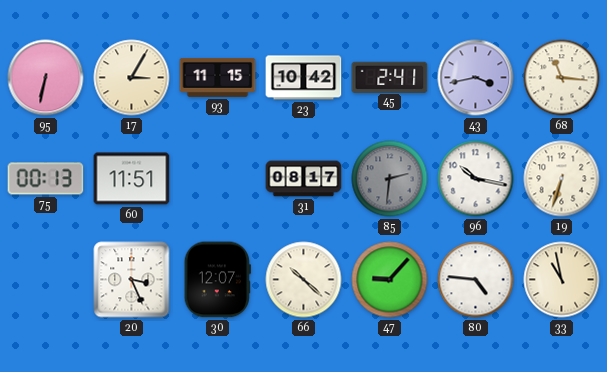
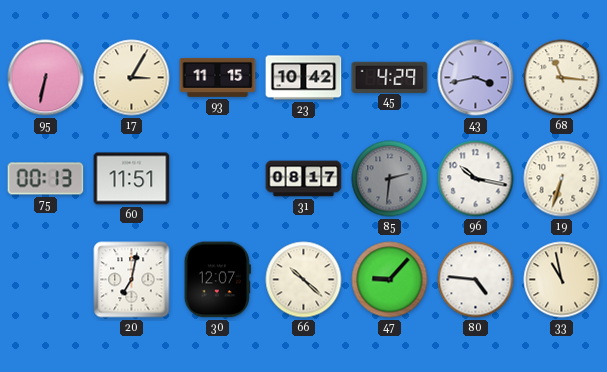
45: 2:41 -> 4:29
20: 3:26 -> 7:02
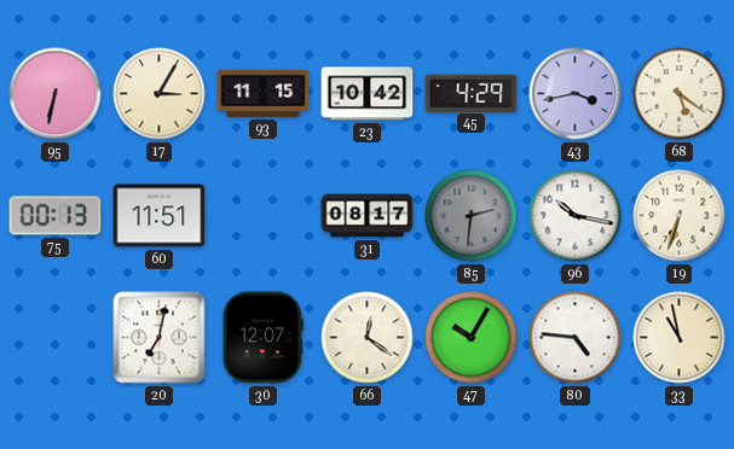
68: 11:16 -> 5:21
66: 10:22 -> 12:21
47: 9:07 -> 10:05
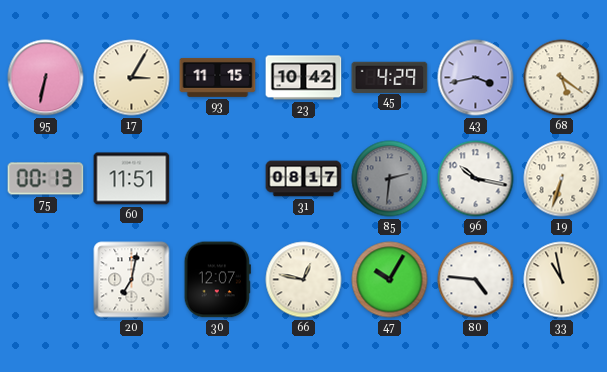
66: 12:21 -> 12:47
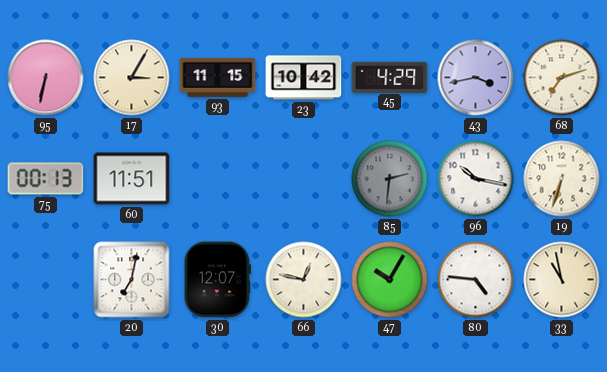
68: 5:21 -> 7:12
31: 08:17 -> none
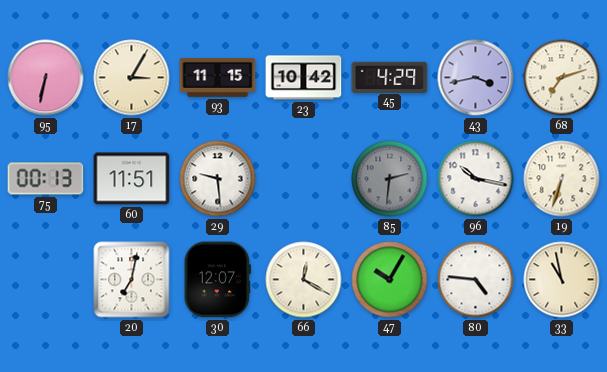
29: none -> 9:29
66: 12:47 -> 12:20
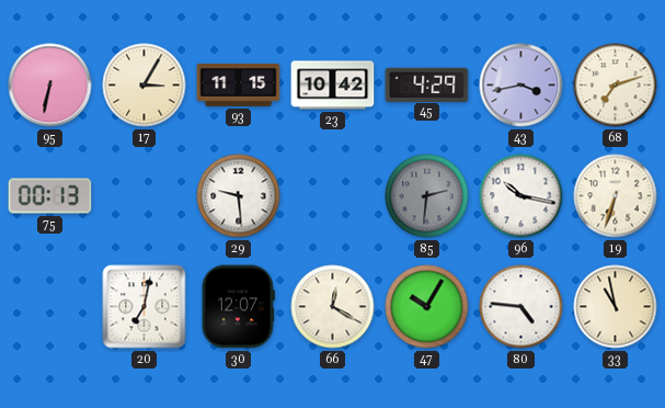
60: 11:51 -> none
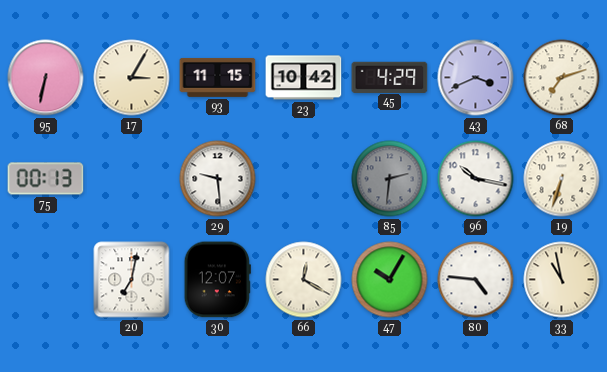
43: 3:43 -> 3:41
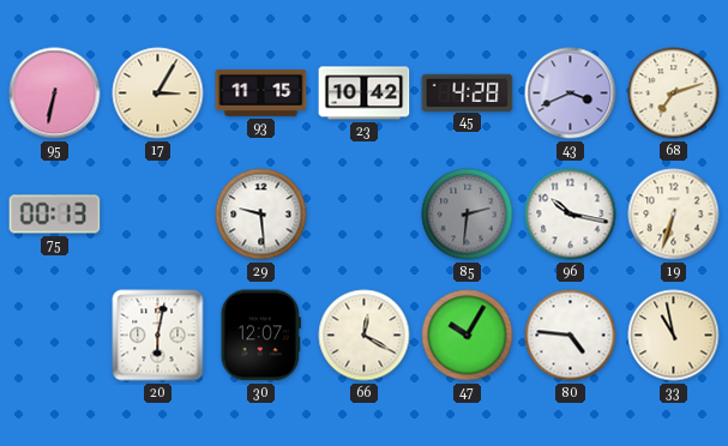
45: 4:29 -> 4:28
20: 7:02 -> 6:02
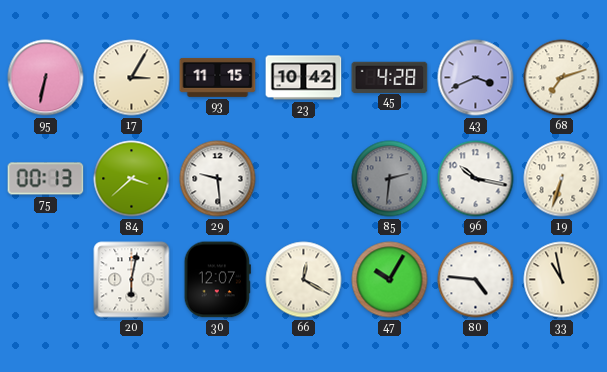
84: none -> 3:38
